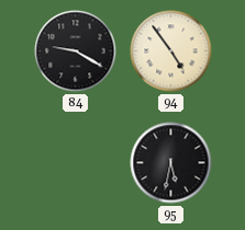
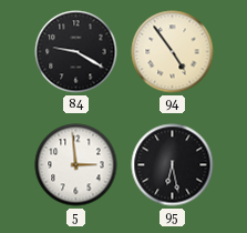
5: none -> 2:59
95: 5:32 -> 6:28
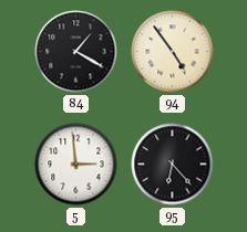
84: 9:20 -> 1:20
95: 6:28 -> 6:23
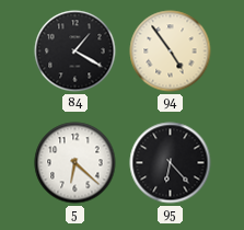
5: 2:59 -> 6:22
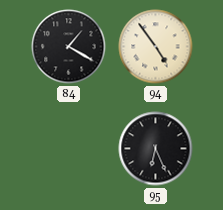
5: 6:22 -> none
95: 6:23 -> 6:26
